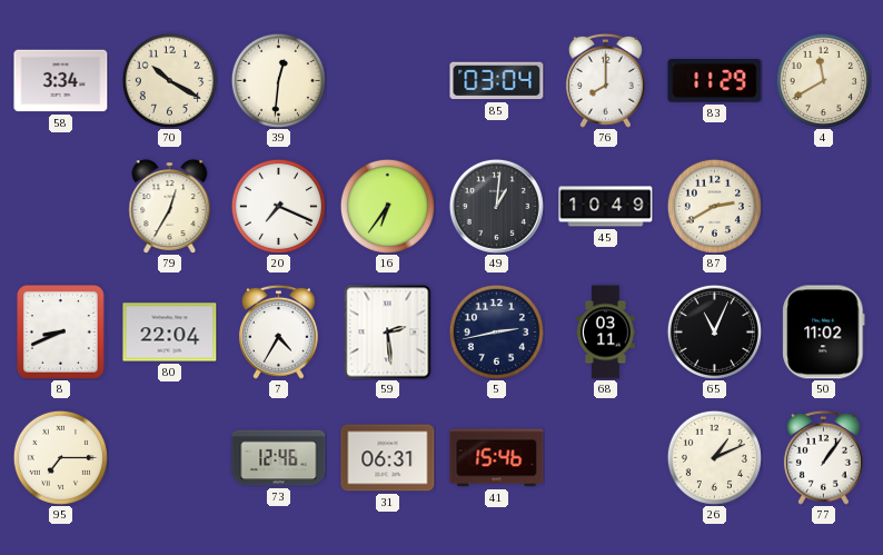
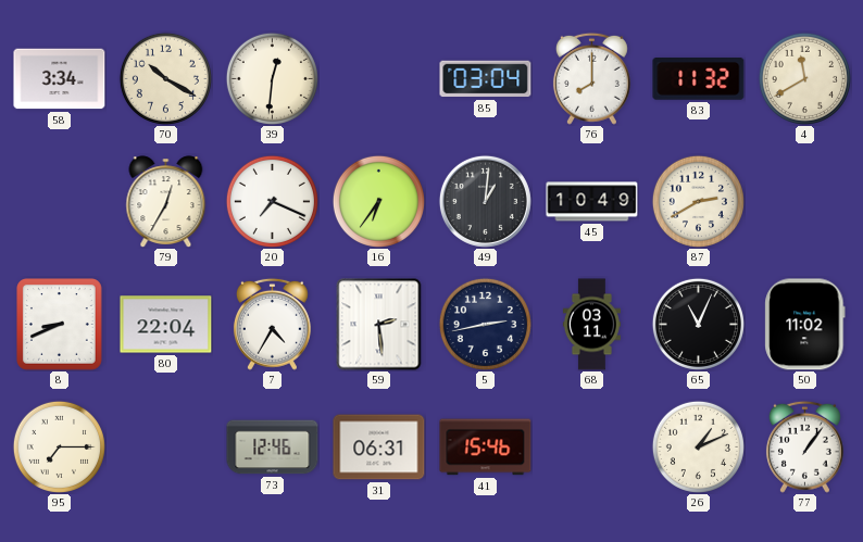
83: 11:29 -> 11:32
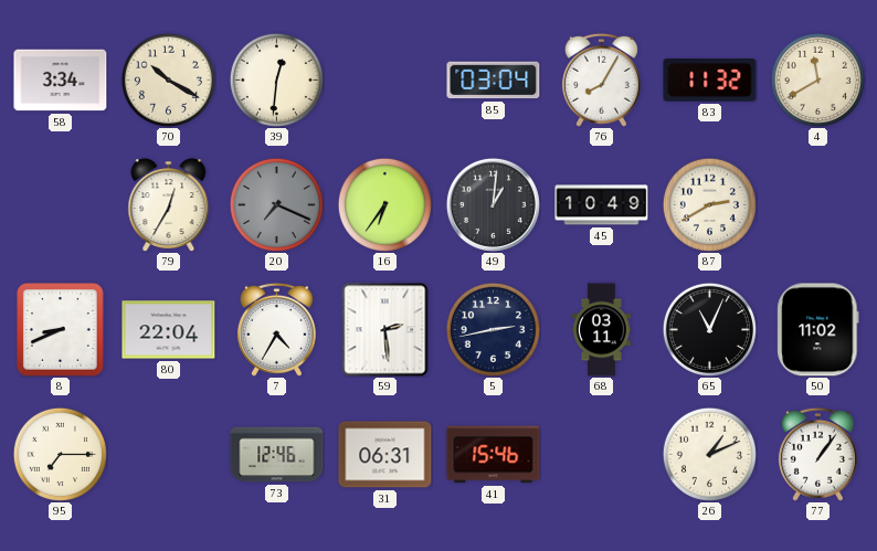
76: 8:00 -> 8:05
20 dial: white -> grey
